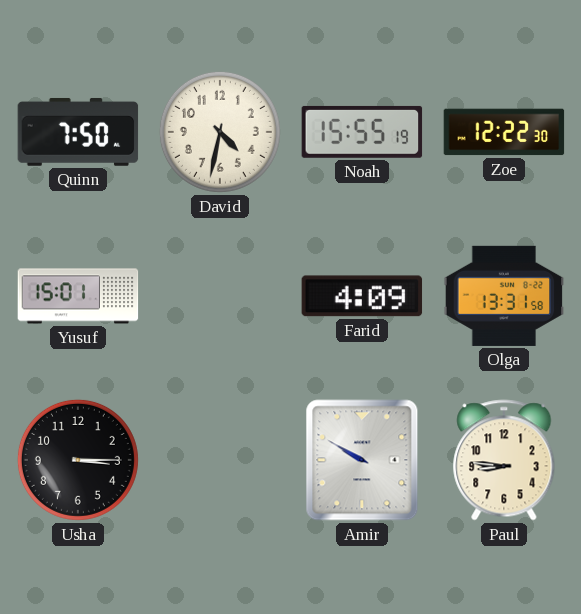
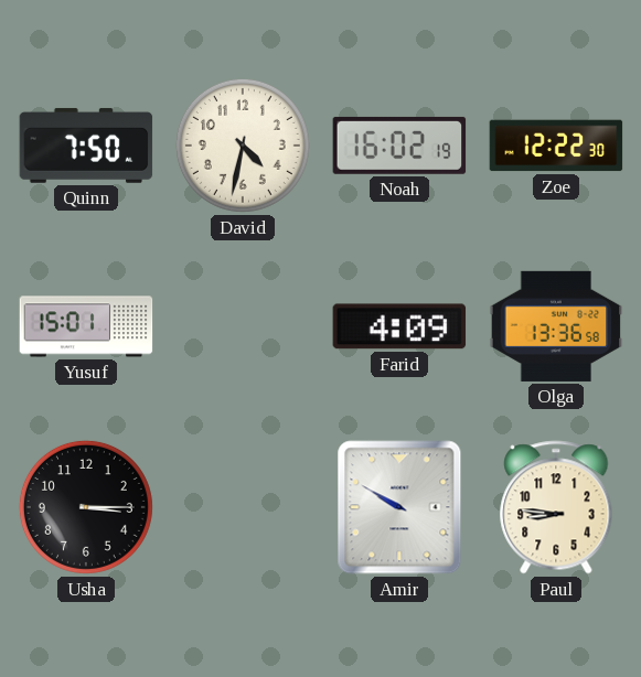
Noah: 15:55 -> 16:02
Olga: 13:31 -> 13:36
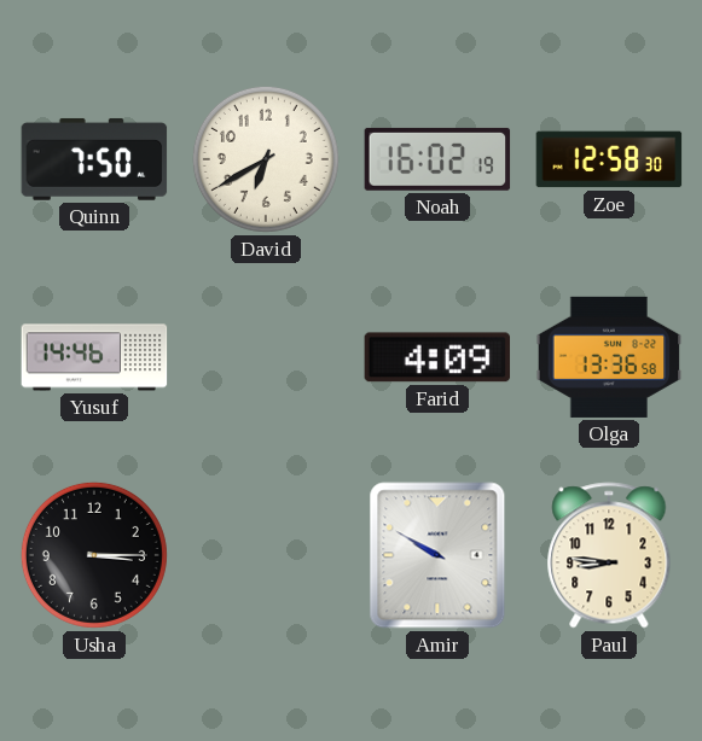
David: 4:32 -> 6:40
Zoe: 12:22 -> 12:58
Yusuf: 15:01 -> 14:46
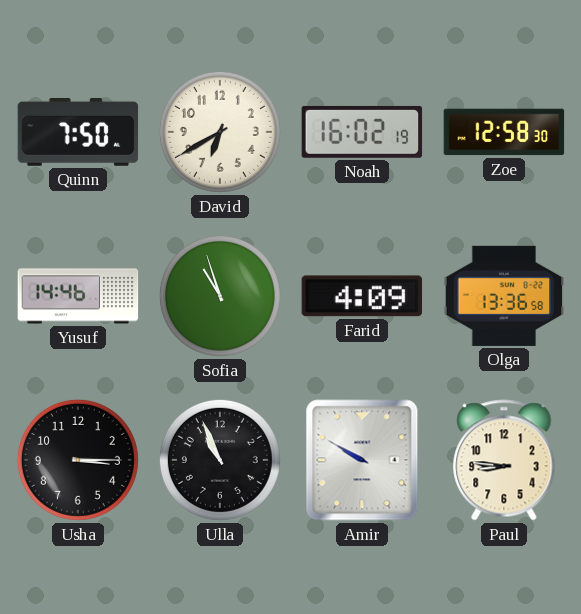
Sofia: none -> 10:57
Ulla: none -> 10:56
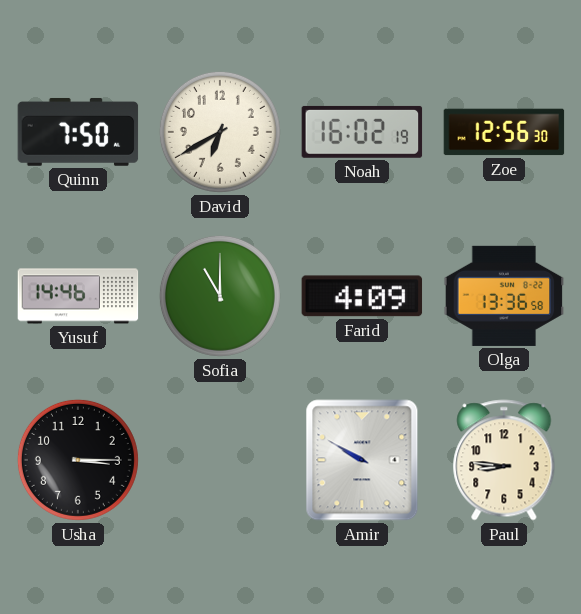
Zoe: 12:58 -> 12:56
Sofia: 10:57 -> 11:00
Ulla: 10:56 -> none
